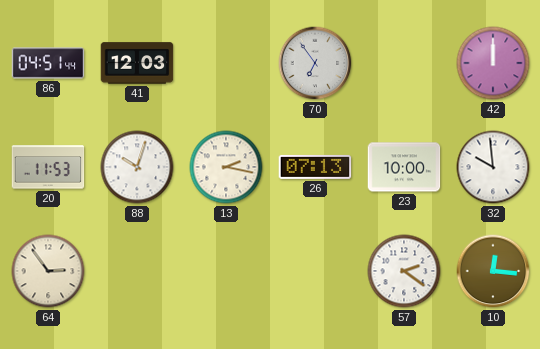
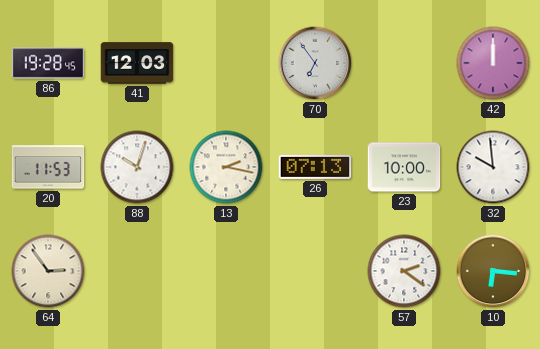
86: 04:51 -> 19:28
10: 12:16 -> 6:16
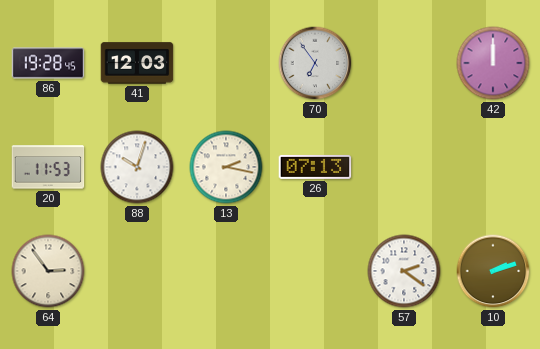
23: 10:00 -> none
32: 9:59 -> none
10: 6:16 -> 2:12
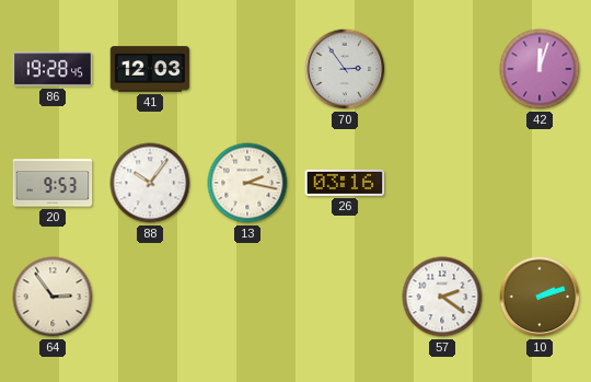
70: 6:54 -> 2:54
42: 12:00 -> 12:03
20: 11:53 -> 9:53
88: 10:03 -> 10:06
26: 07:13 -> 03:16
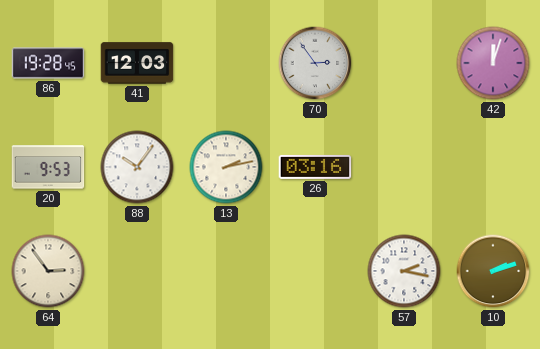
13: 2:17 -> 2:13
57: 2:21 -> 2:17
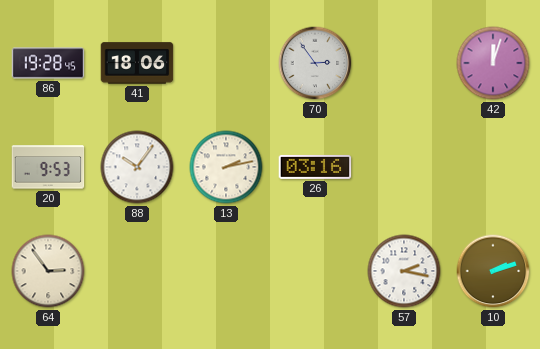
41: 12:03 -> 18:06
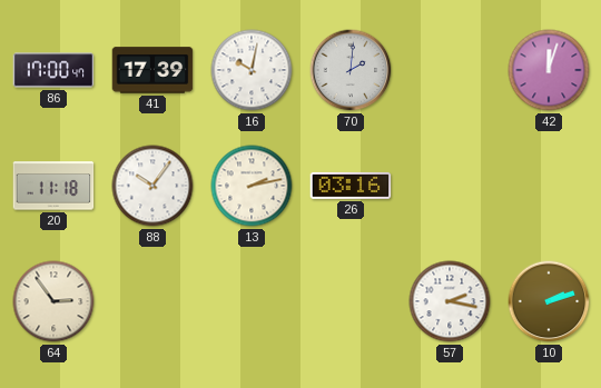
86: 19:28 -> 17:00
41: 18:06 -> 17:39
16: none -> 10:02
70: 2:54 -> 2:01
20: 9:53 -> 11:18
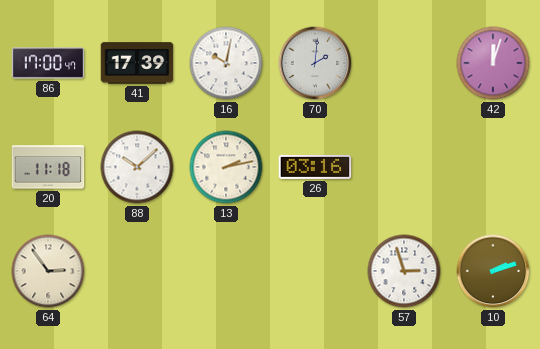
88: 10:06 -> 10:08
57: 2:17 -> 2:57
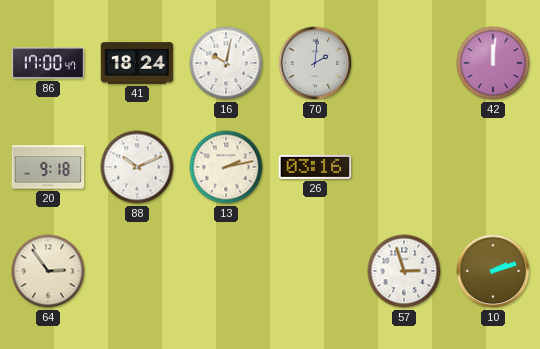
41: 17:39 -> 18:24
42: 12:03 -> 12:01
20: 11:18 -> 9:18
88: 10:08 -> 10:11
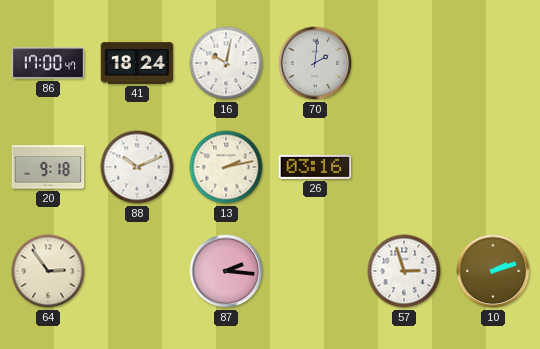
42: 12:01 -> none
87: none -> 2:16
